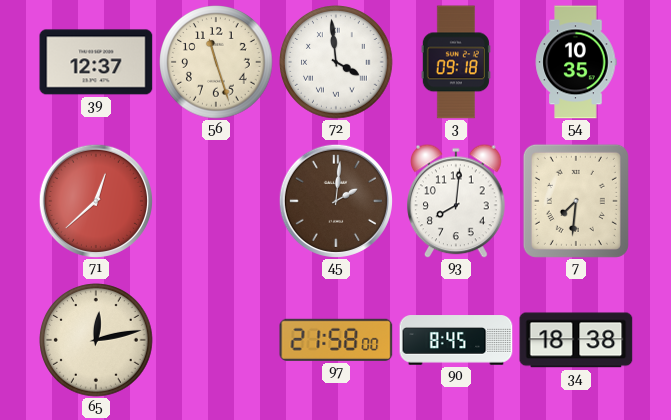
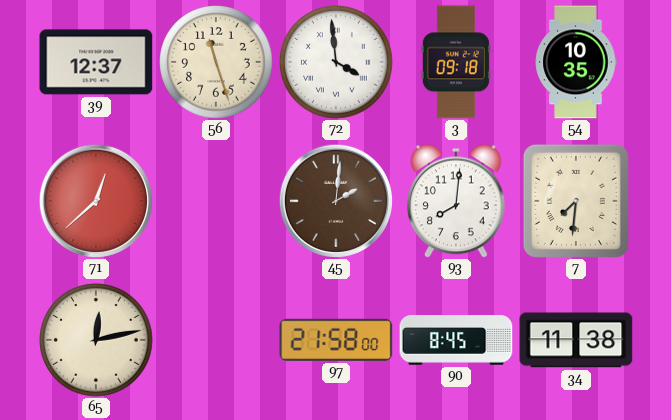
34: 18:38 -> 11:38
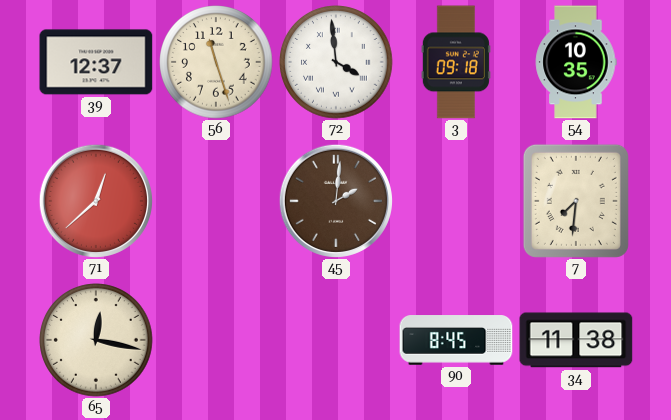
93: 8:01 -> none
65: 12:13 -> 12:17
97: 21:58 -> none
